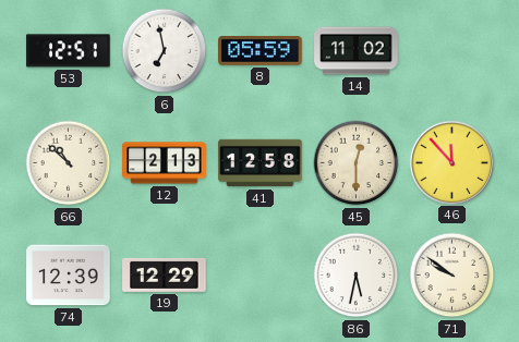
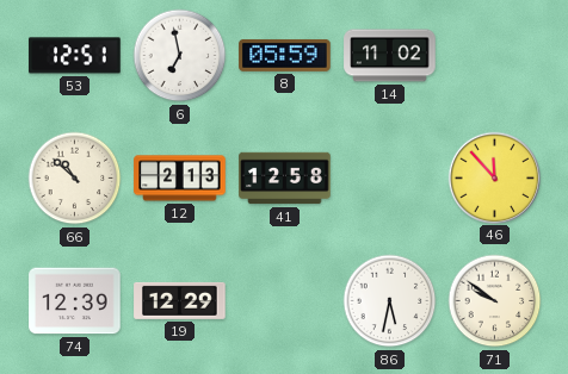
45: 12:30 -> none
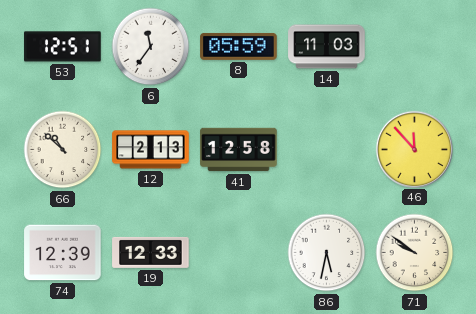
6: 6:58 -> 11:36
14: 11:02 -> 11:03
19: 12:29 -> 12:33
